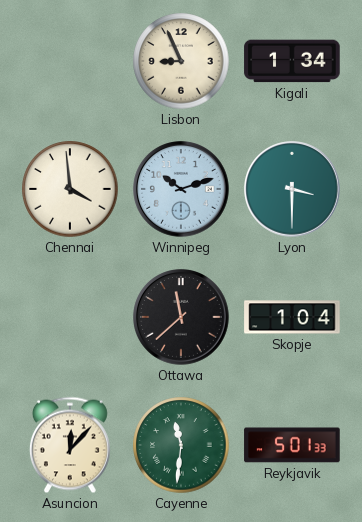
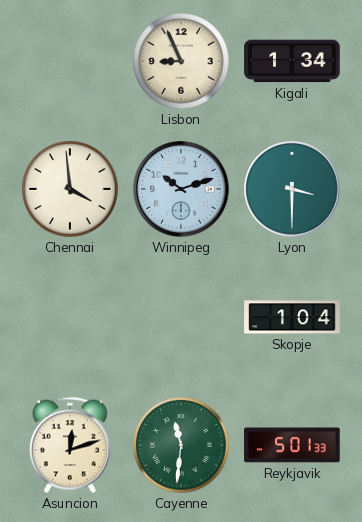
Ottawa: 11:38 -> none
Asuncion: 12:07 -> 12:12
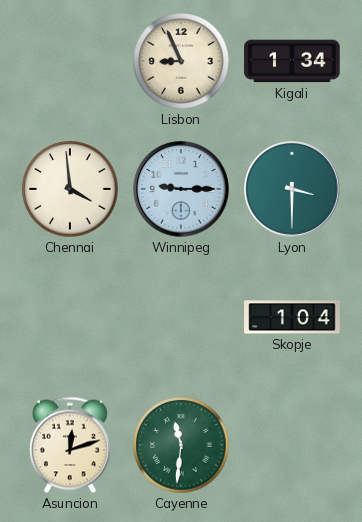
Winnipeg: 10:12 -> 9:15
Reykjavik: 5:01 -> none
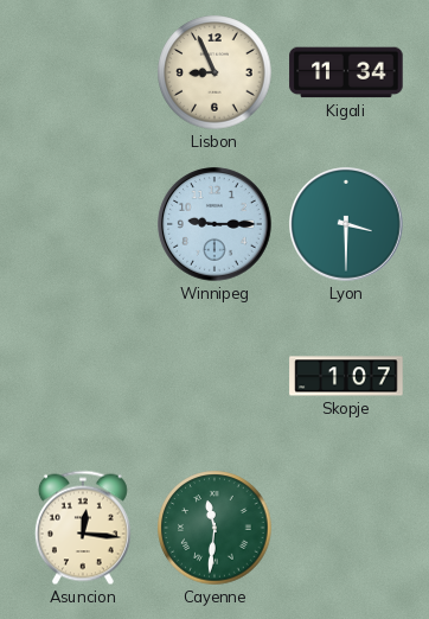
Kigali: 1:34 -> 11:34
Chennai: 3:59 -> none
Skopje: 1:04 -> 1:07
Asuncion: 12:12 -> 12:16
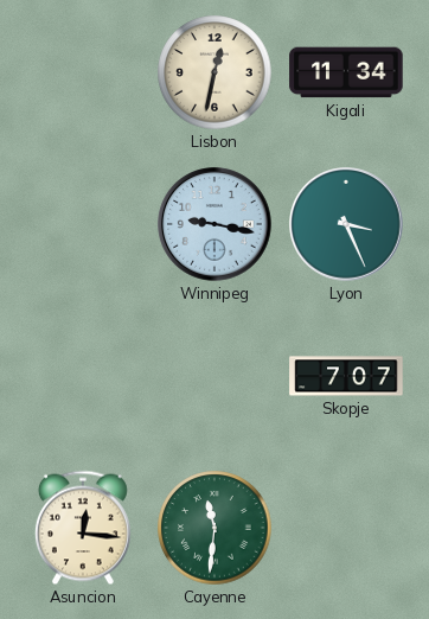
Lisbon: 8:56 -> 12:32
Winnipeg: 9:15 -> 9:17
Lyon: 3:30 -> 3:26
Skopje: 1:07 -> 7:07
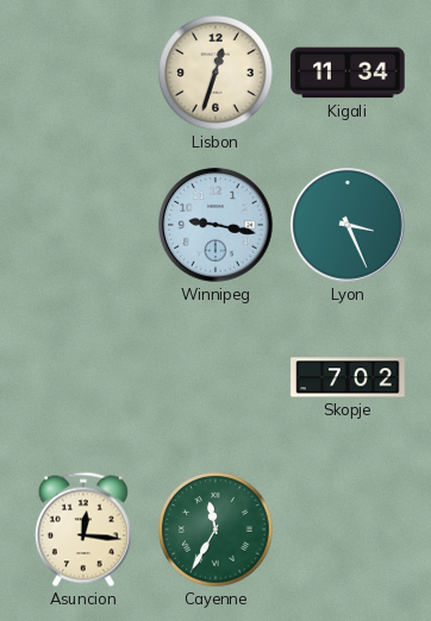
Lisbon: 12:32 -> 12:33
Skopje: 7:07 -> 7:02
Cayenne: 11:31 -> 11:35
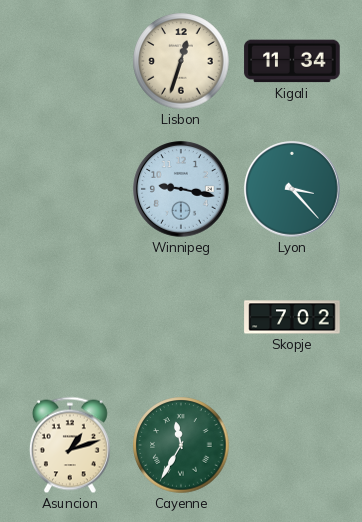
Lyon: 3:26 -> 3:23
Asuncion: 12:16 -> 1:12
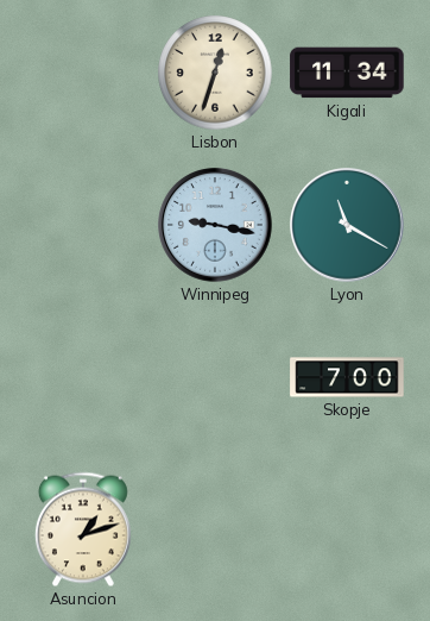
Lyon: 3:23 -> 11:20
Skopje: 7:02 -> 7:00
Cayenne: 11:35 -> none
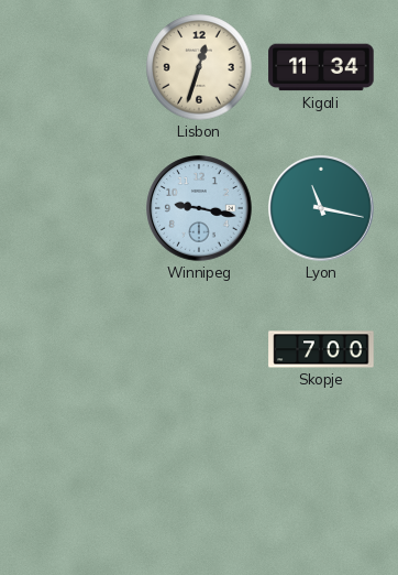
Lyon: 11:20 -> 11:17
Asuncion: 1:12 -> none
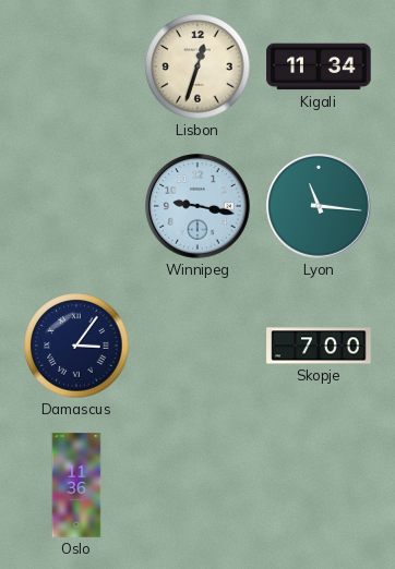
Lyon: 11:17 -> 11:16
Damascus: none -> 3:06
Oslo: none -> 11:36
